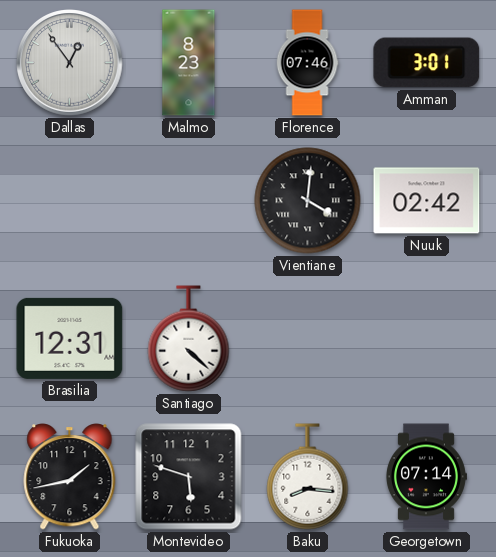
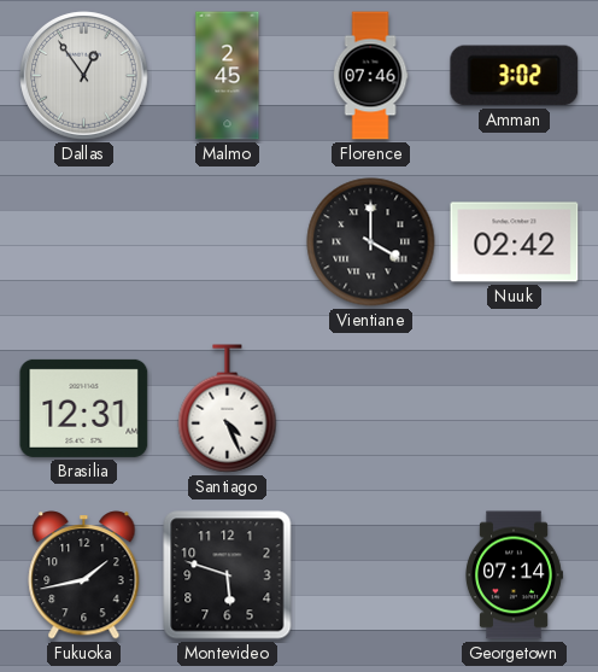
Malmo: 8:23 -> 2:45
Amman: 3:01 -> 3:02
Vientiane: 4:01 -> 4:00
Santiago: 4:22 -> 4:26
Baku: 8:16 -> none
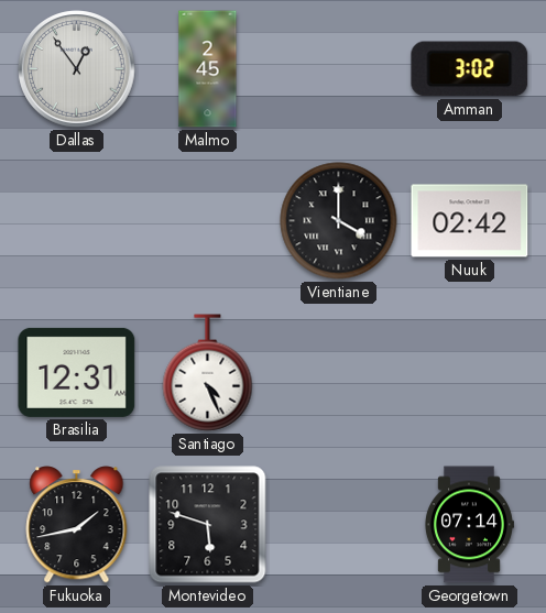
Florence: 07:46 -> none
